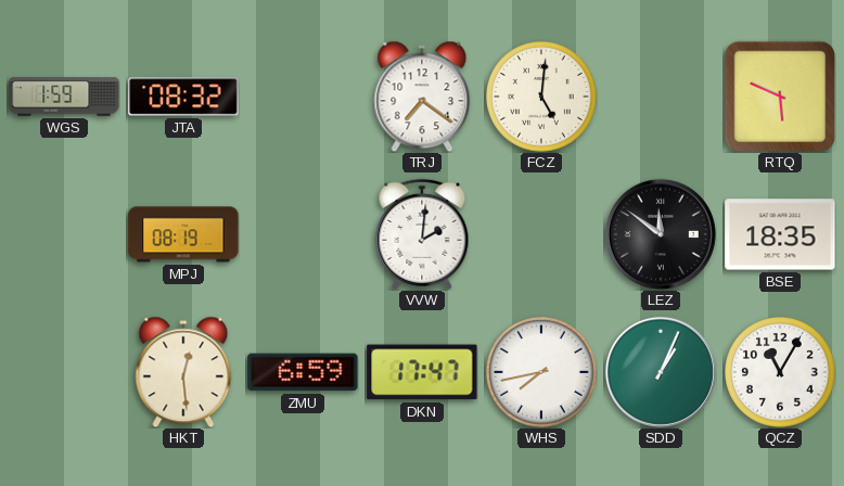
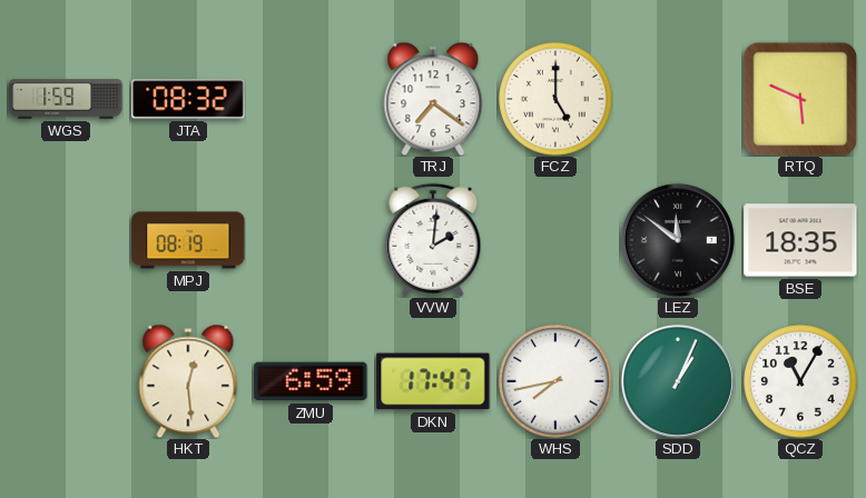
FCZ: 5:01 -> 5:00
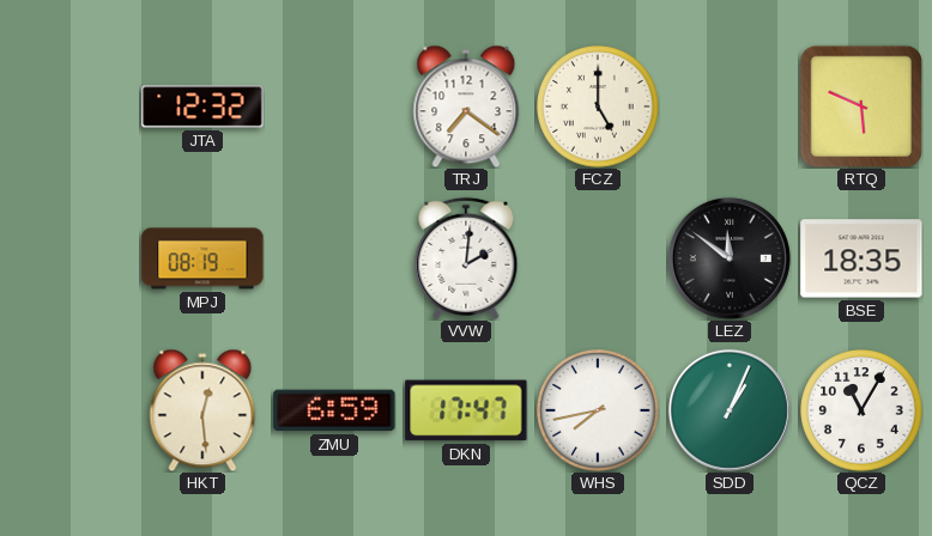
WGS: 1:59 -> none
JTA: 08:32 -> 12:32
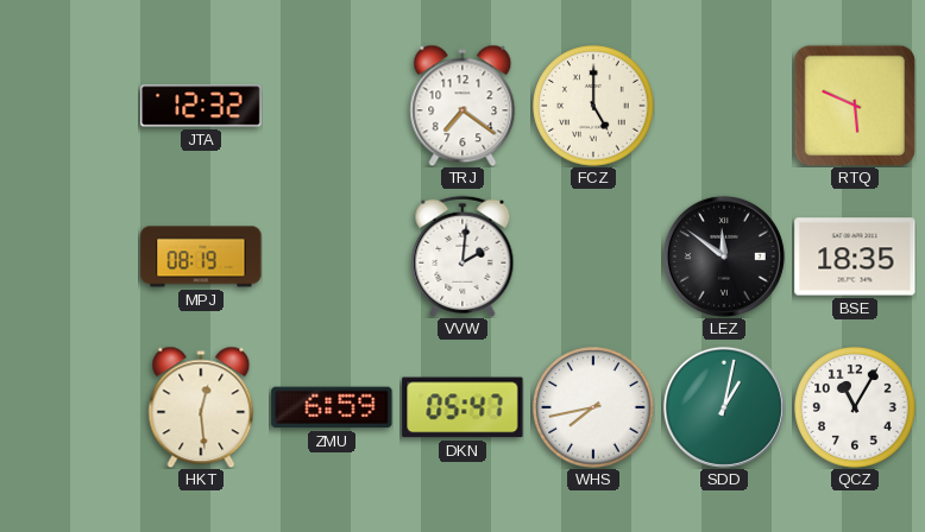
DKN: 17:47 -> 05:47
SDD: 1:04 -> 1:02
